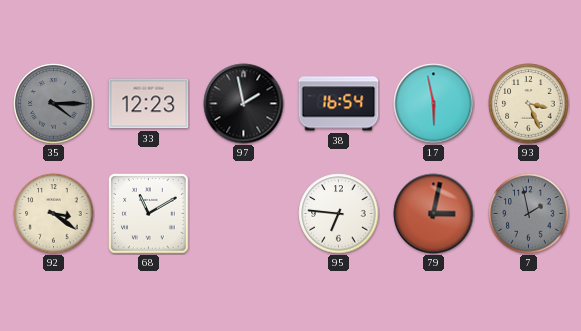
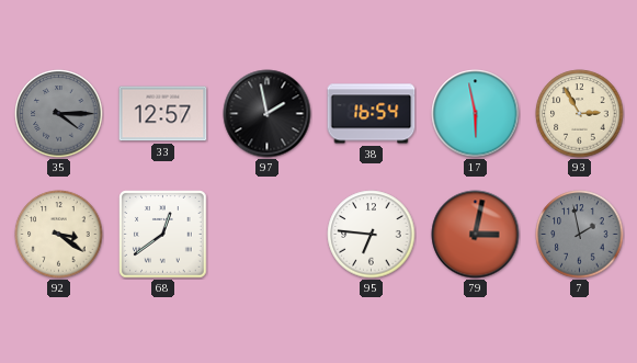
33: 12:23 -> 12:57
93: 3:26 -> 2:55
68: 11:10 -> 12:39
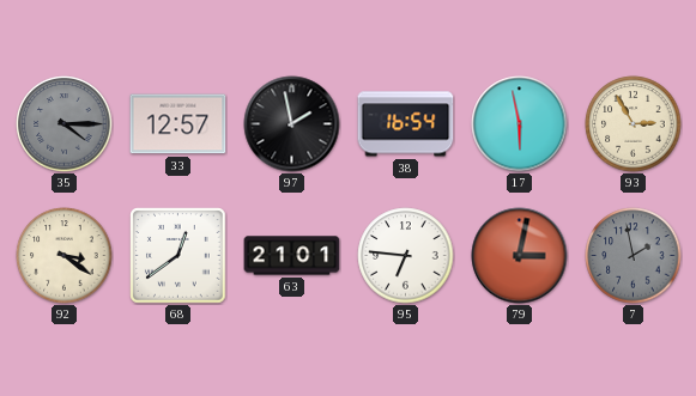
63: none -> 21:01
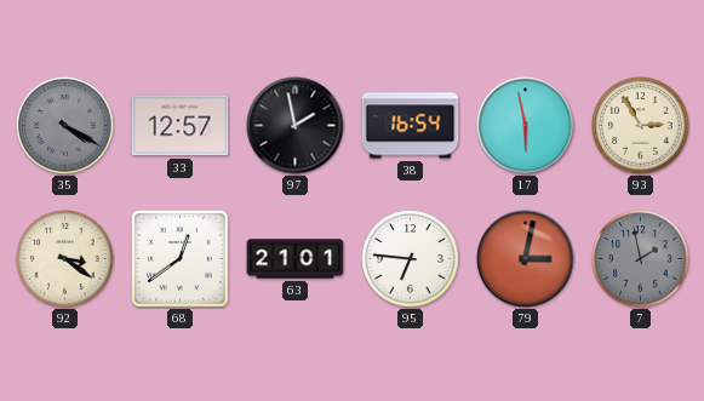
35: 4:15 -> 4:20
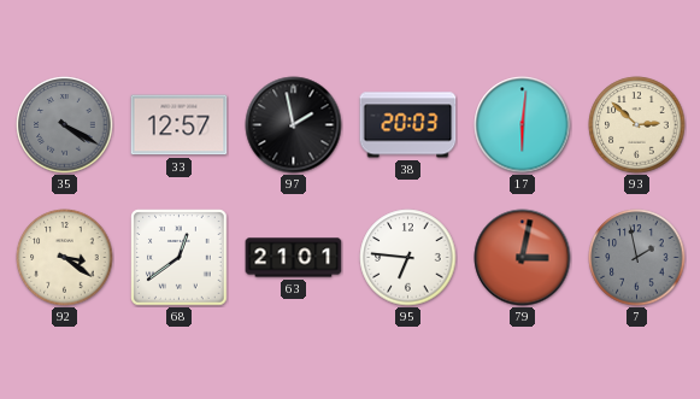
38: 16:54 -> 20:03
17: 5:58 -> 6:01
93: 2:55 -> 2:52
